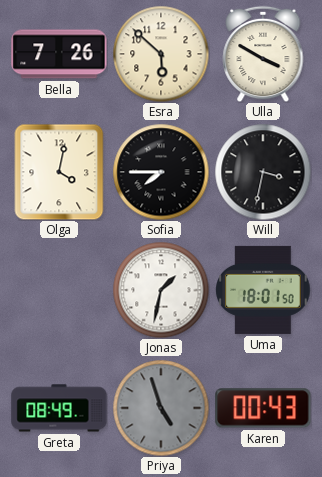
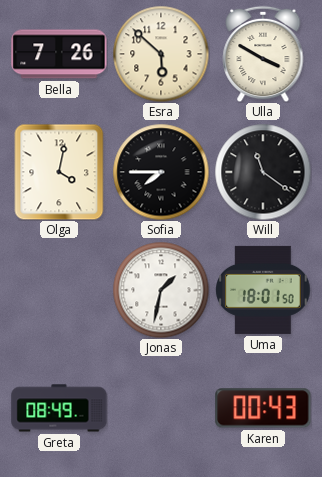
Will: 3:32 -> 11:21
Priya: 4:57 -> none
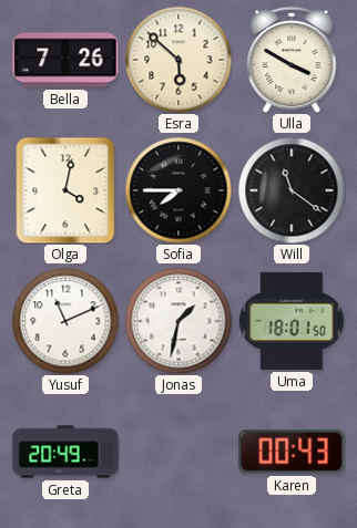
Yusuf: none -> 11:11
Greta: 08:49 -> 20:49
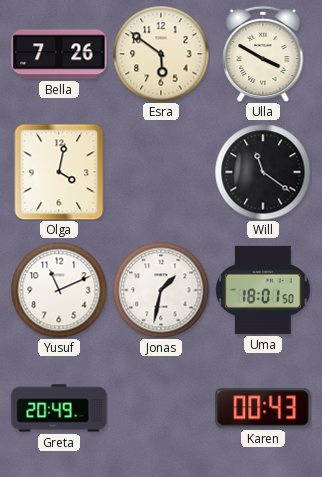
Esra: 5:52 -> 5:51
Sofia: 7:45 -> none
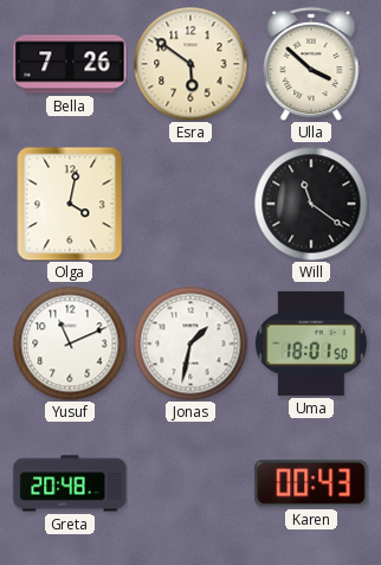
Ulla: 3:50 -> 3:52
Greta: 20:49 -> 20:48
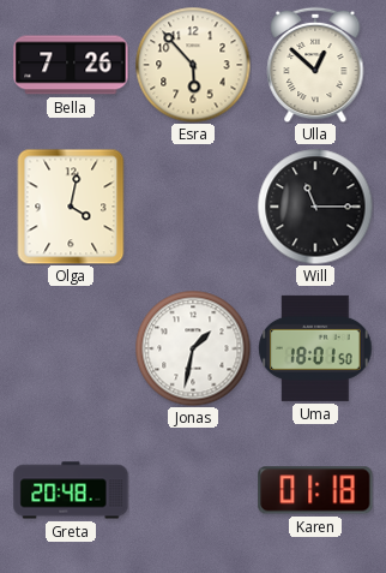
Esra: 5:51 -> 5:53
Ulla: 3:52 -> 12:52
Will: 11:21 -> 11:15
Yusuf: 11:11 -> none
Karen: 00:43 -> 01:18
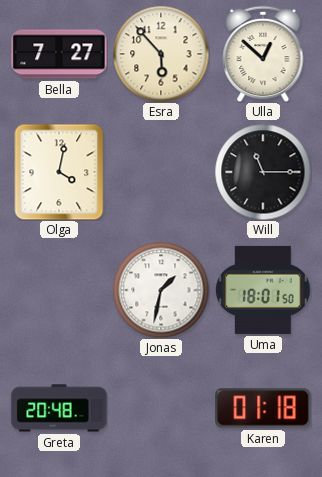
Bella: 7:26 -> 7:27
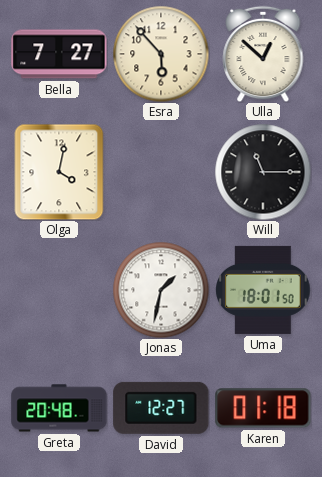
David: none -> 12:27
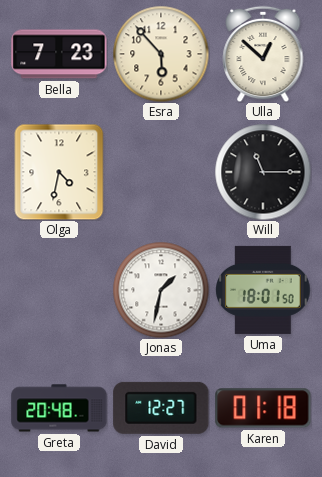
Bella: 7:27 -> 7:23
Olga: 4:02 -> 4:32
